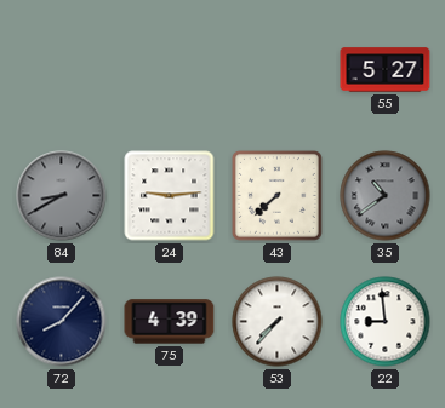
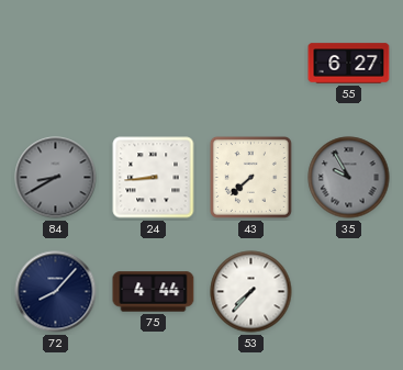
55: 5:27 -> 6:27
24: 9:14 -> 8:44
35: 10:39 -> 9:55
75: 4:39 -> 4:44
22: 8:59 -> none
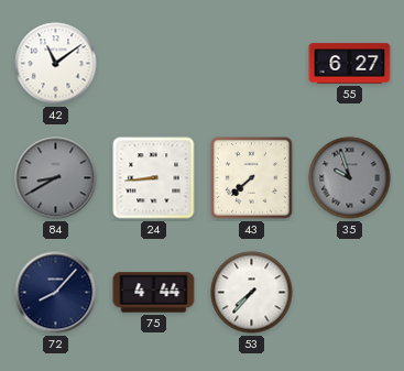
42: none -> 11:09
35: 9:55 -> 9:57
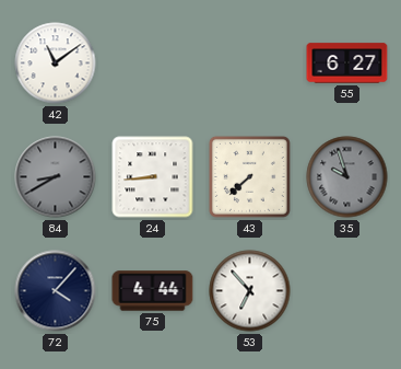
72: 8:07 -> 4:07
53: 7:37 -> 6:53
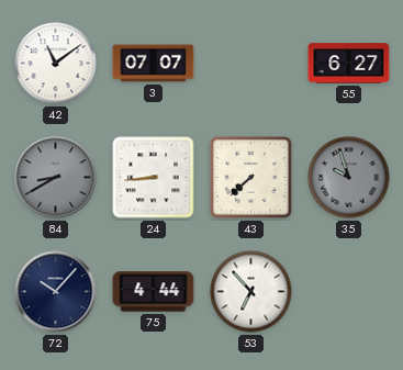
3: none -> 07:07
72: 4:07 -> 10:07
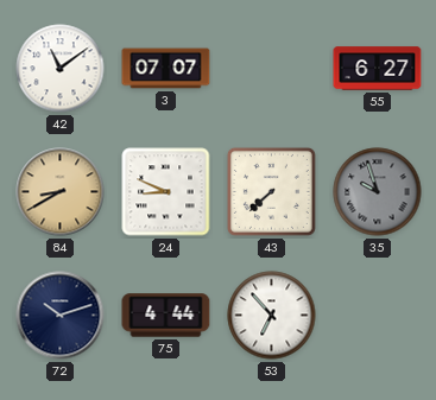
84 dial: grey -> champagne
24: 8:44 -> 8:49
72: 10:07 -> 10:12
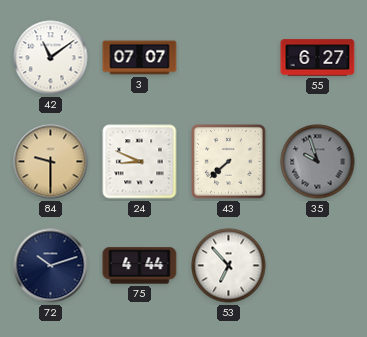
84: 8:40 -> 9:30
